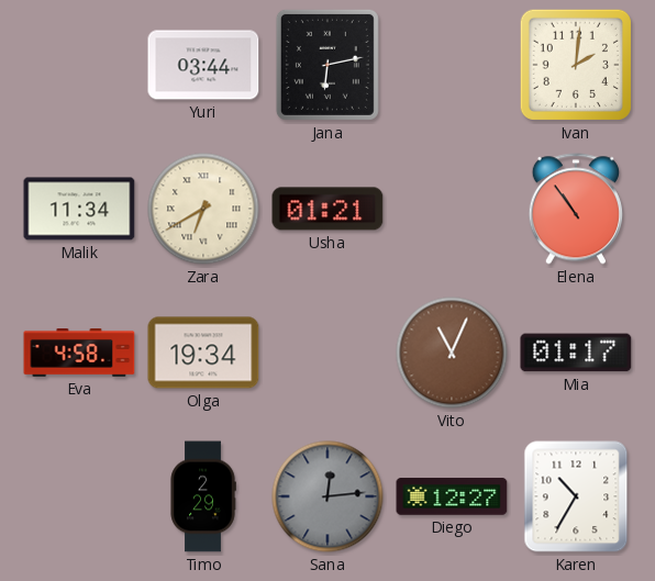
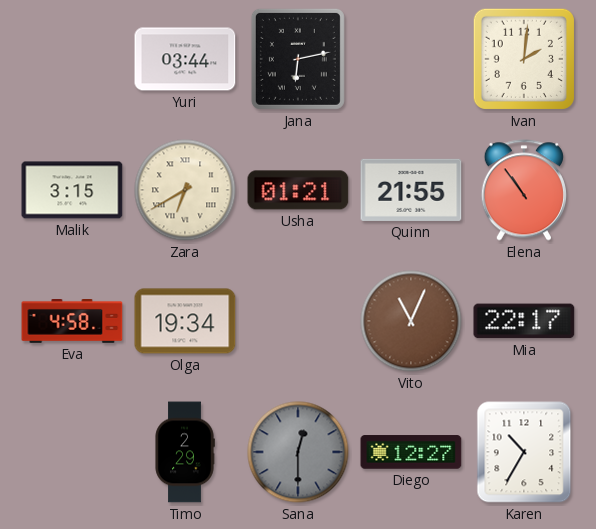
Malik: 11:34 -> 3:15
Quinn: none -> 21:55
Mia: 01:17 -> 22:17
Sana: 12:14 -> 12:30
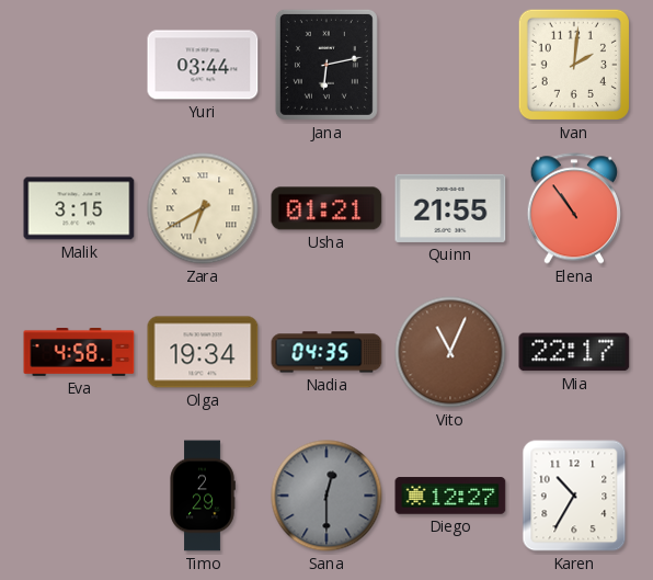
Nadia: none -> 04:35
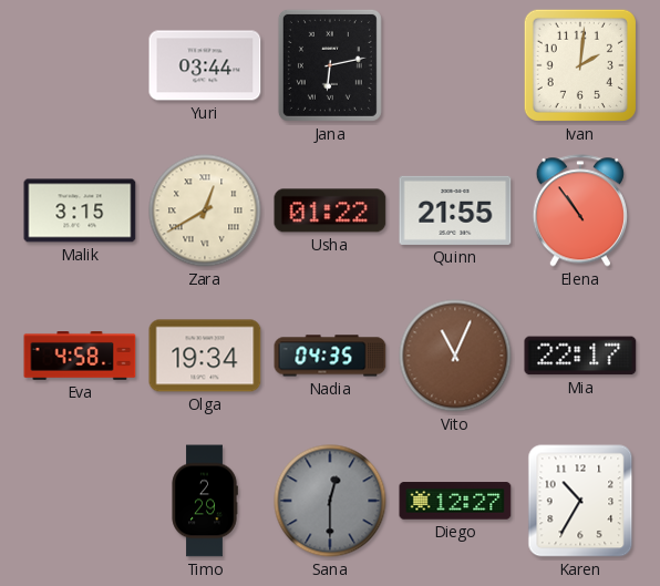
Zara: 6:40 -> 12:40
Usha: 01:21 -> 01:22
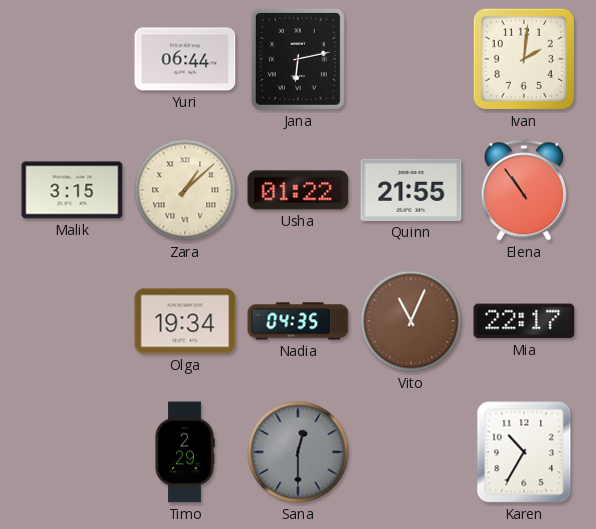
Yuri: 03:44 -> 06:44
Zara: 12:40 -> 1:08
Eva: 4:58 -> none
Diego: 12:27 -> none
